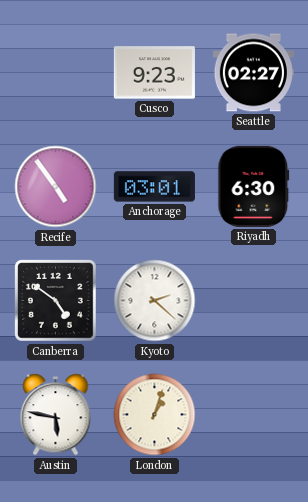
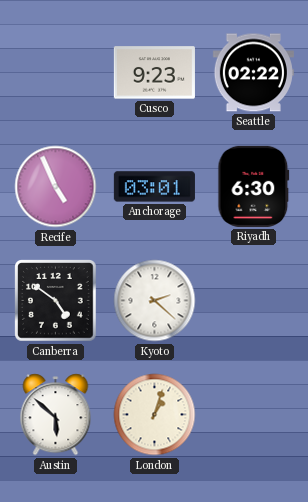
Seattle: 02:27 -> 02:22
Recife: 4:54 -> 4:56
Austin: 5:47 -> 5:52
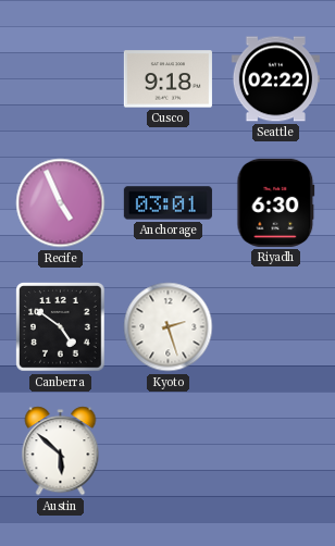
Cusco: 9:23 -> 9:18
Kyoto: 2:22 -> 2:27
London: 1:03 -> none
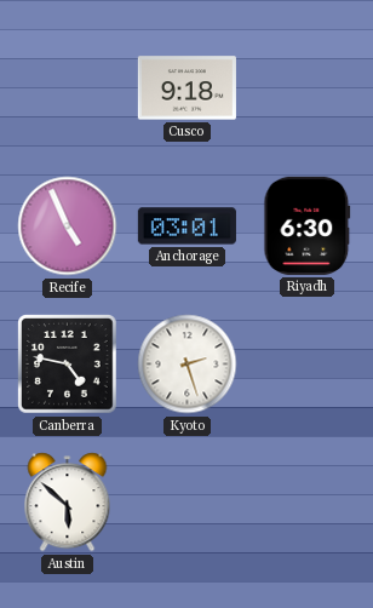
Seattle: 02:22 -> none
Canberra: 4:51 -> 4:47
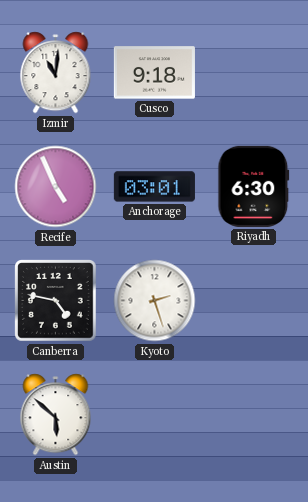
Izmir: none -> 11:01
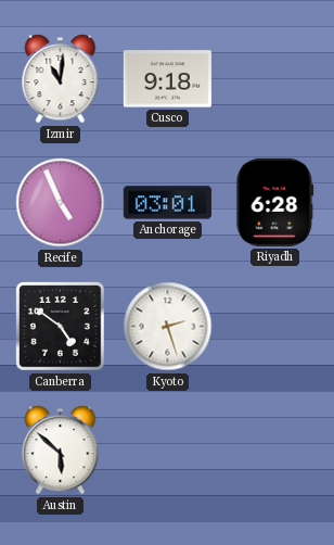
Riyadh: 6:30 -> 6:28
Canberra: 4:47 -> 4:51
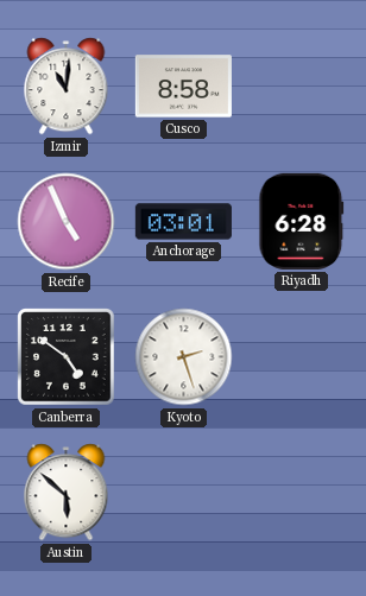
Cusco: 9:18 -> 8:58
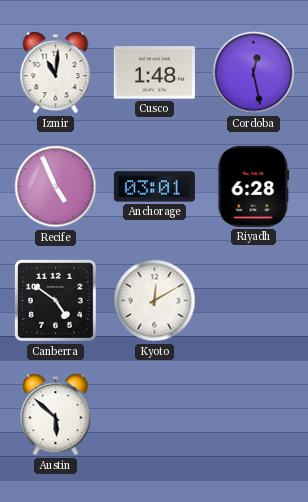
Cusco: 8:58 -> 1:48
Cordoba: none -> 12:28
Kyoto: 2:27 -> 12:10
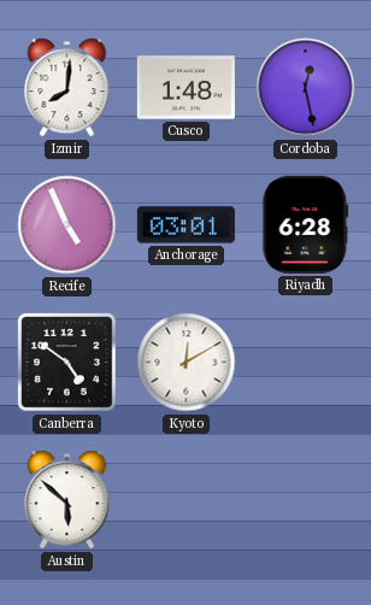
Izmir: 11:01 -> 8:01
